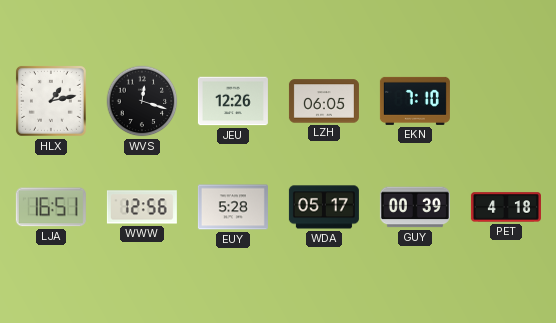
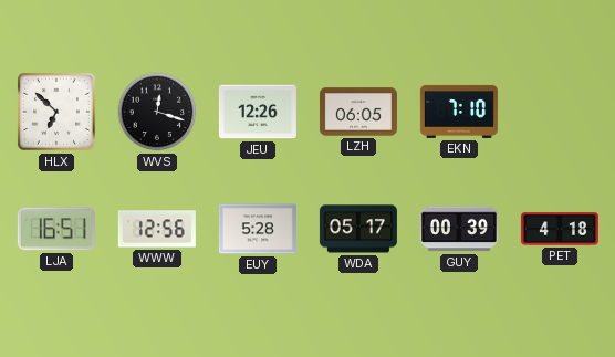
HLX: 1:13 -> 6:52
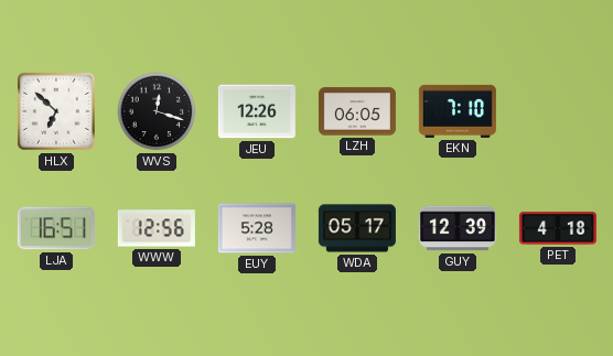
GUY: 00:39 -> 12:39
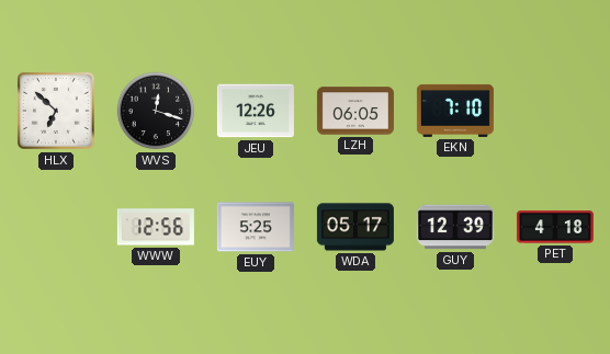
LJA: 16:51 -> none
EUY: 5:28 -> 5:25
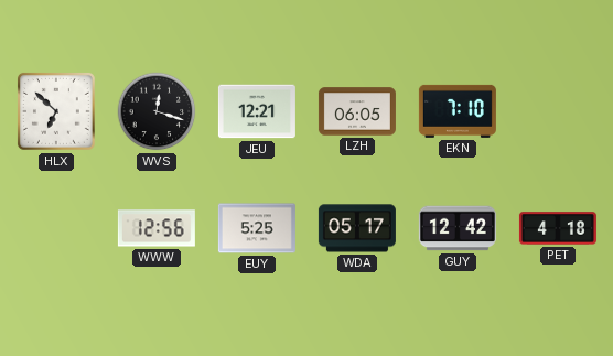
JEU: 12:26 -> 12:21
GUY: 12:39 -> 12:42
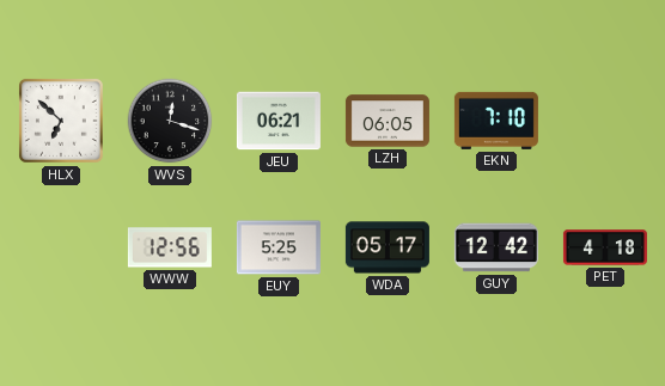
JEU: 12:21 -> 06:21
